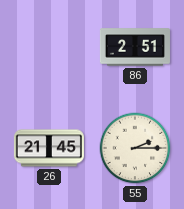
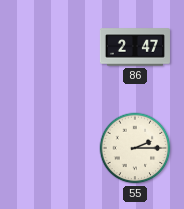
86: 2:51 -> 2:47
26: 21:45 -> none
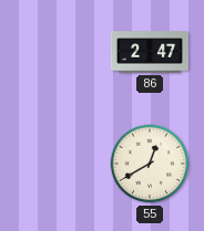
55: 2:15 -> 12:40
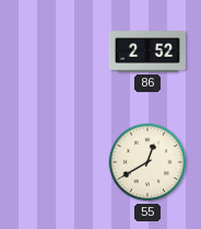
86: 2:47 -> 2:52
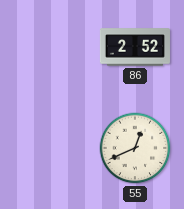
55: 12:40 -> 12:41
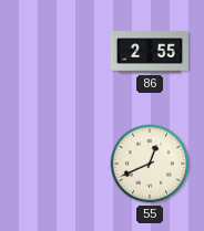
86: 2:52 -> 2:55
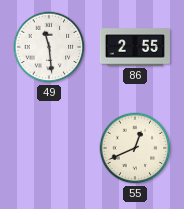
49: none -> 11:29
